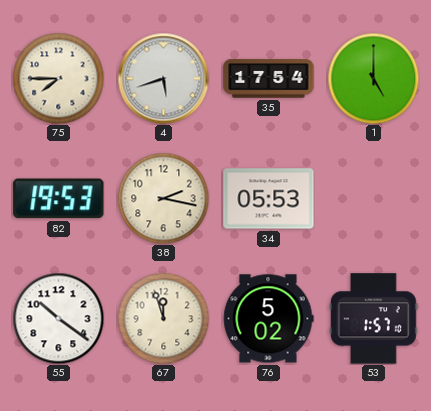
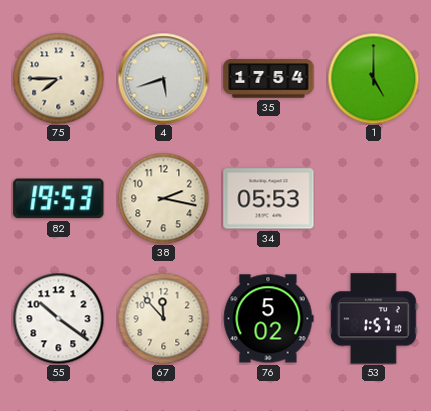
67: 11:57 -> 11:53
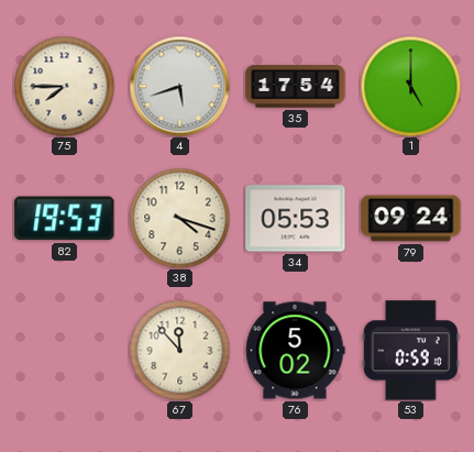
38: 2:17 -> 4:18
79: none -> 09:24
55: 10:21 -> none
53: 1:57 -> 0:59
